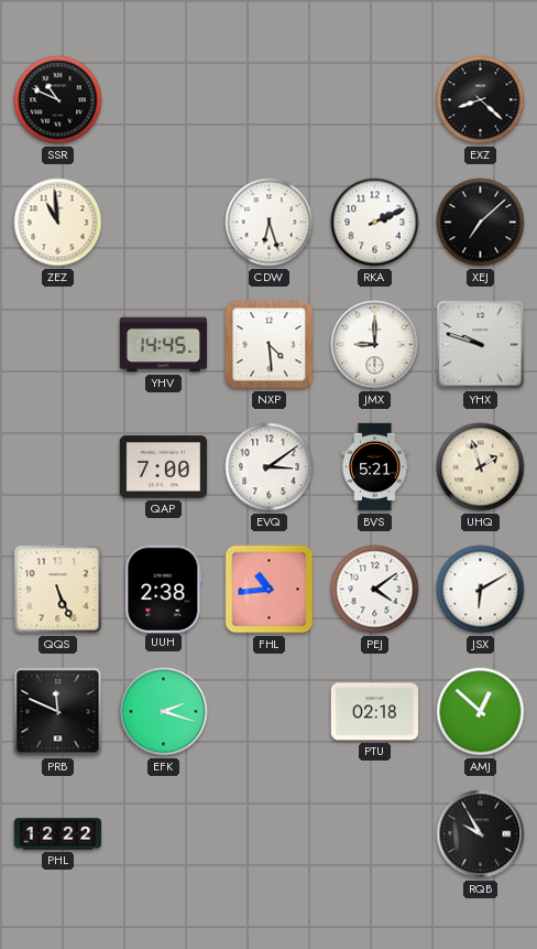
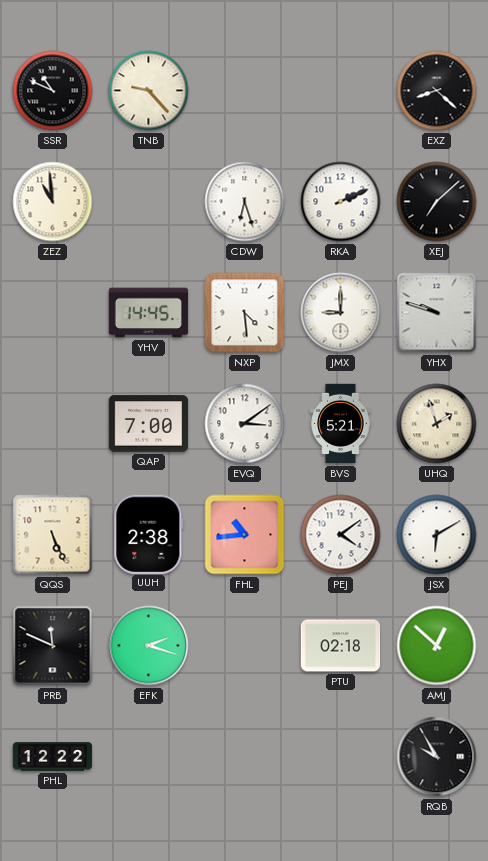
TNB: none -> 9:23
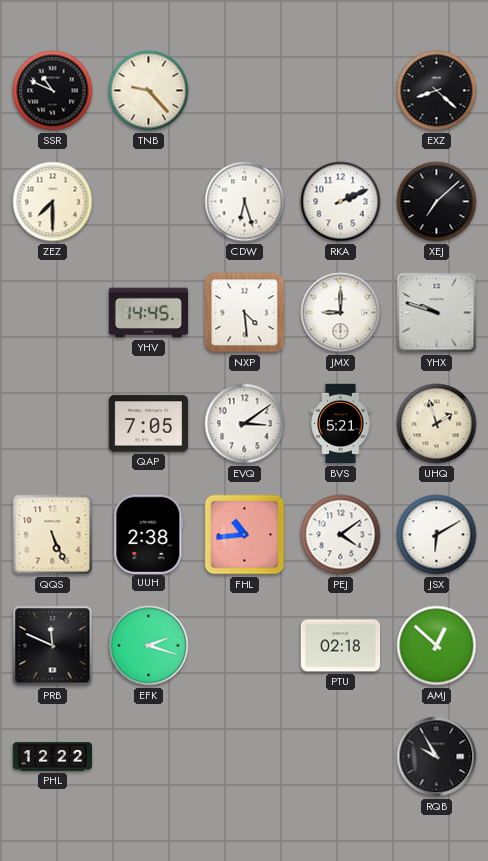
ZEZ: 10:59 -> 7:30
QAP: 7:00 -> 7:05
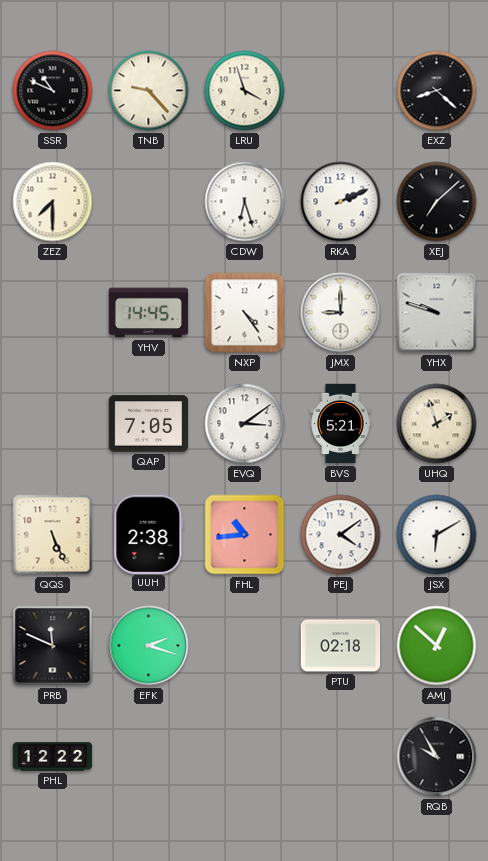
LRU: none -> 3:57
NXP: 4:29 -> 4:24
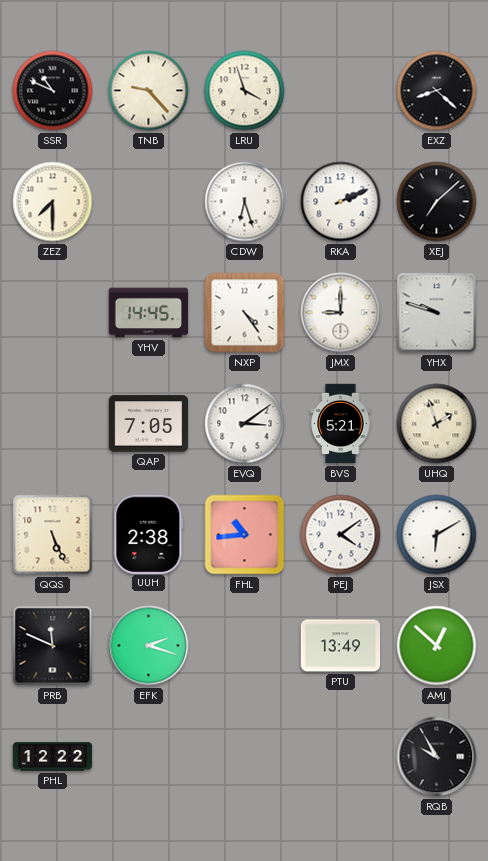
PTU: 02:18 -> 13:49
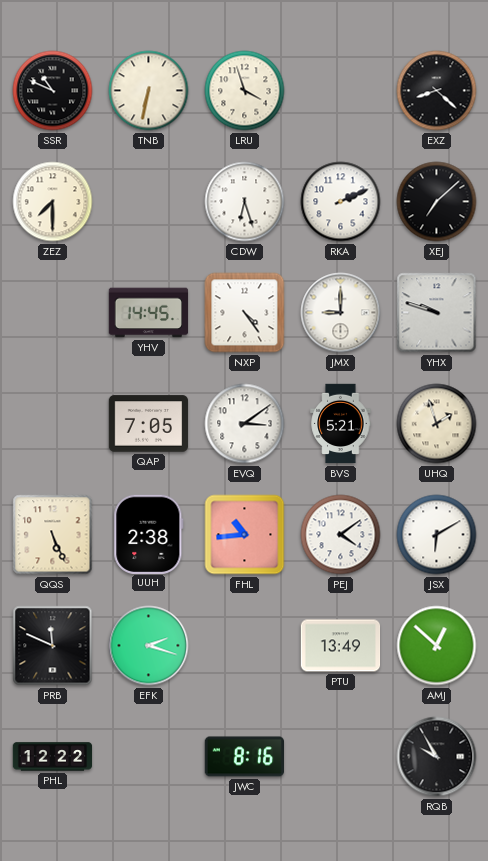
TNB: 9:23 -> 6:32
JWC: none -> 8:16
